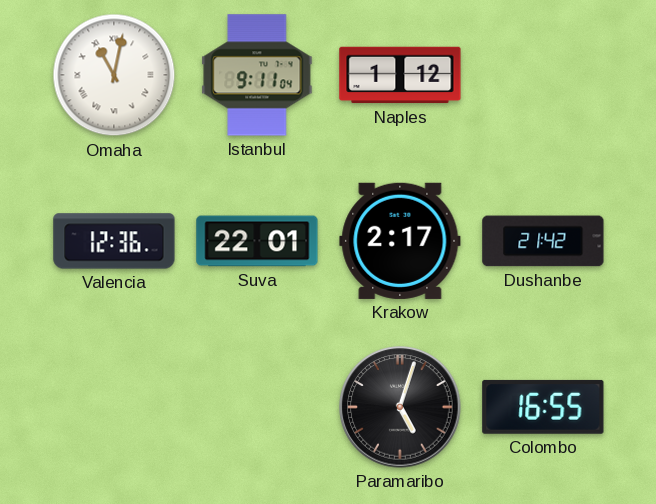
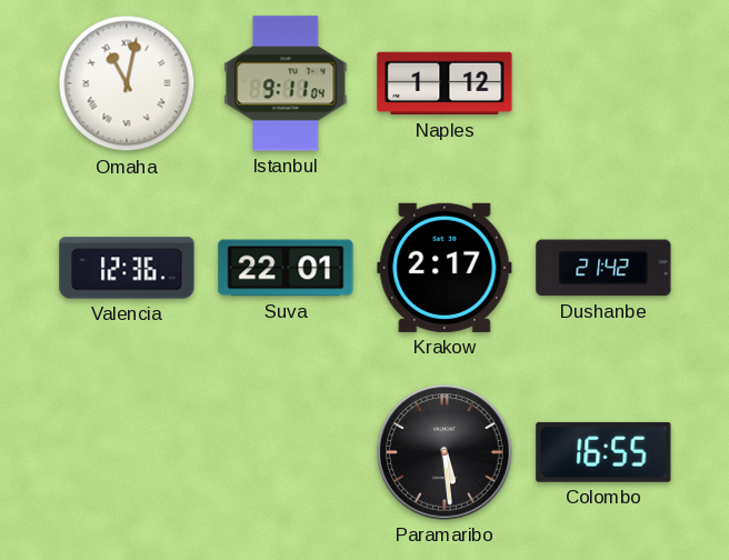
Paramaribo: 5:03 -> 5:29
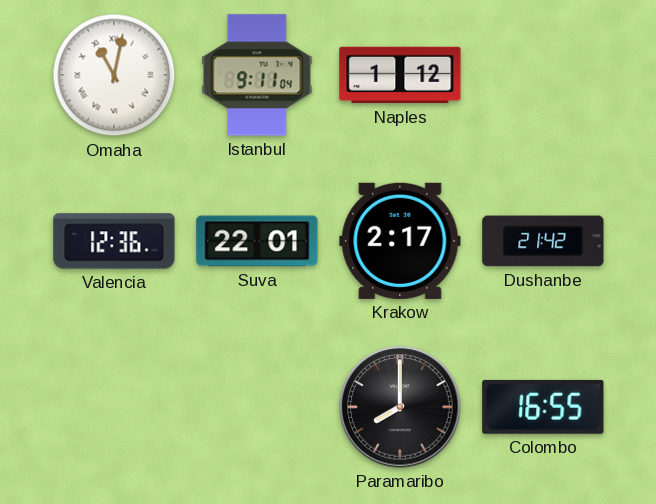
Paramaribo: 5:29 -> 8:00
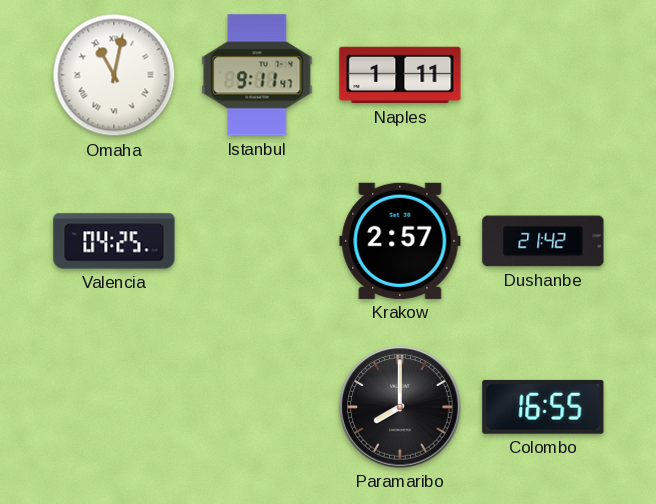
Istanbul: 9:11:04 -> 9:11:47
Naples: 1:12 -> 1:11
Valencia: 12:36 -> 04:25
Suva: 22:01 -> none
Krakow: 2:17 -> 2:57
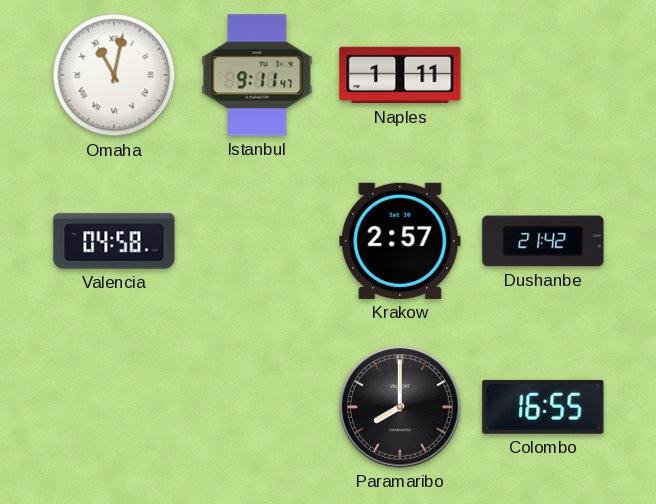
Valencia: 04:25 -> 04:58
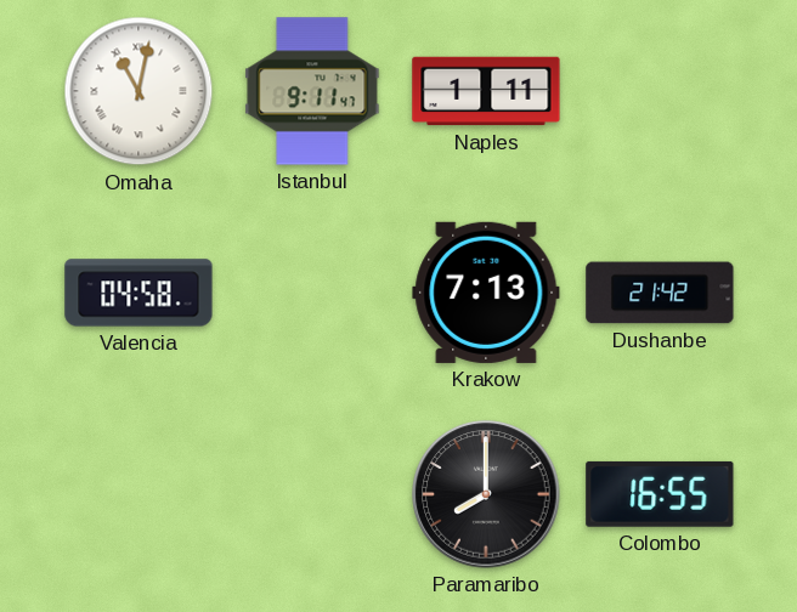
Krakow: 2:57 -> 7:13
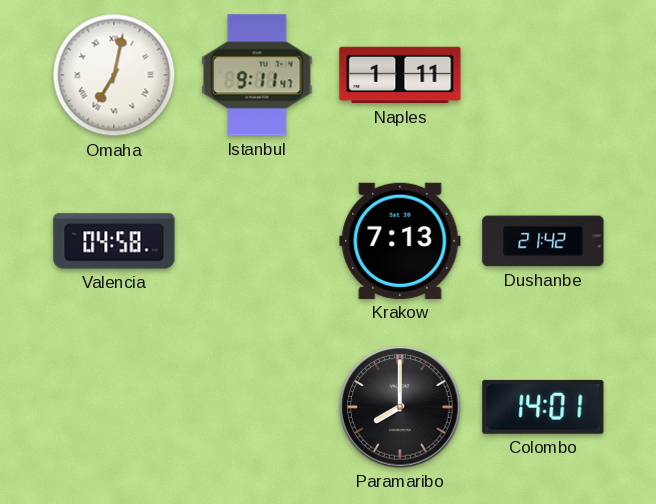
Omaha: 11:02 -> 7:02
Colombo: 16:55 -> 14:01
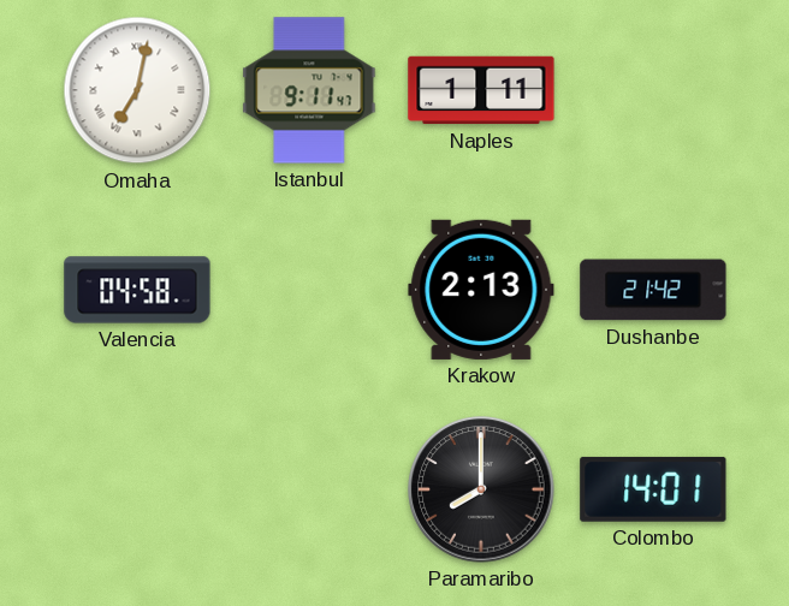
Krakow: 7:13 -> 2:13
